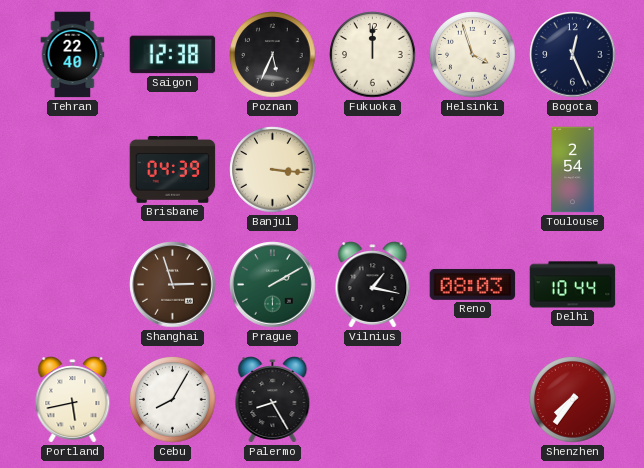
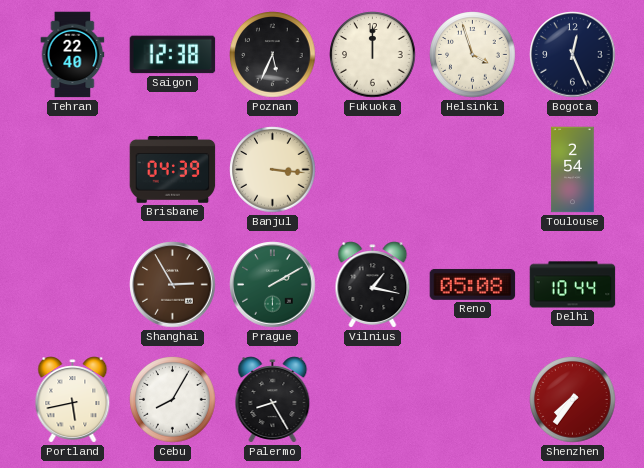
Shanghai: 2:57 -> 2:55
Reno: 08:03 -> 05:08
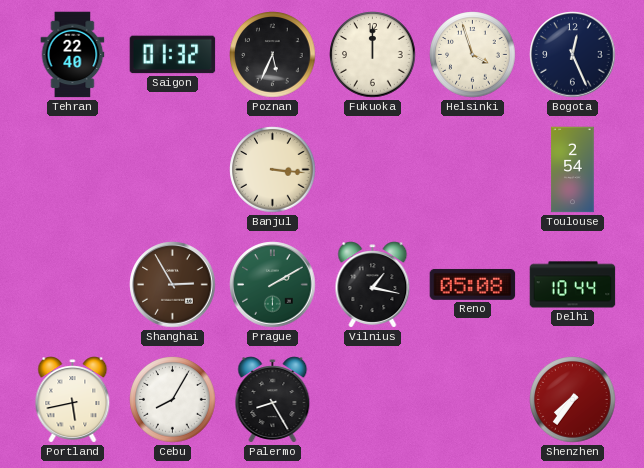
Saigon: 12:38 -> 01:32
Brisbane: 04:39 -> none
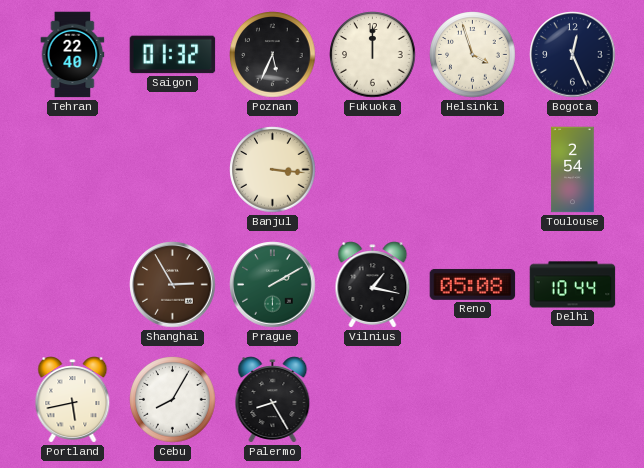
Shenzhen: 7:36 -> none
